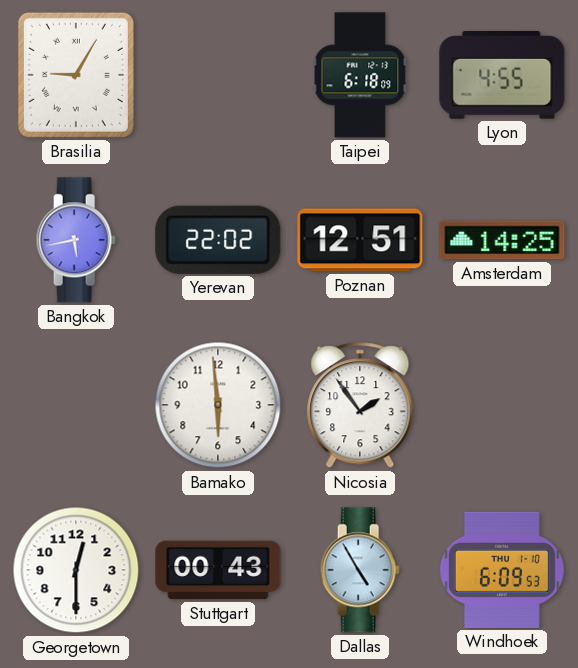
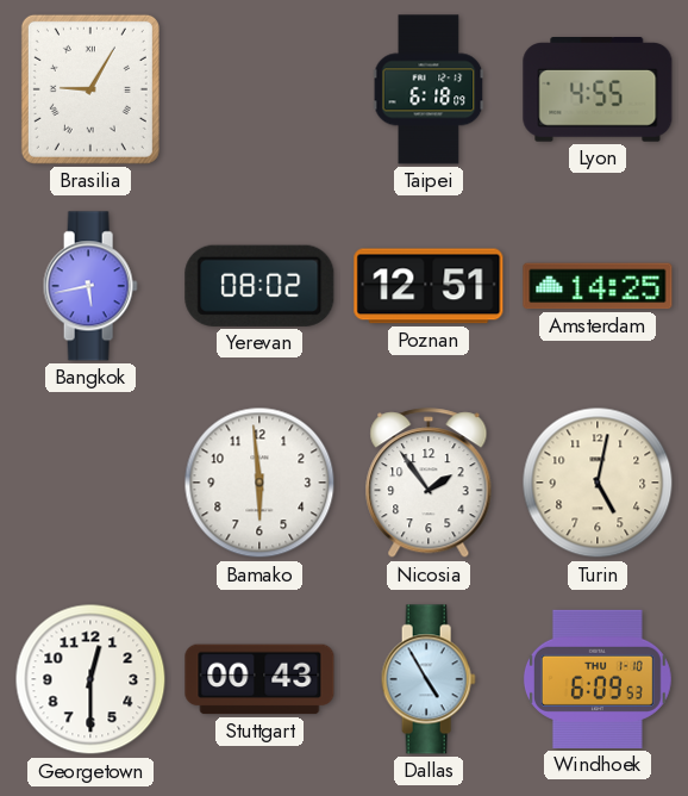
Yerevan: 22:02 -> 08:02
Turin: none -> 5:02
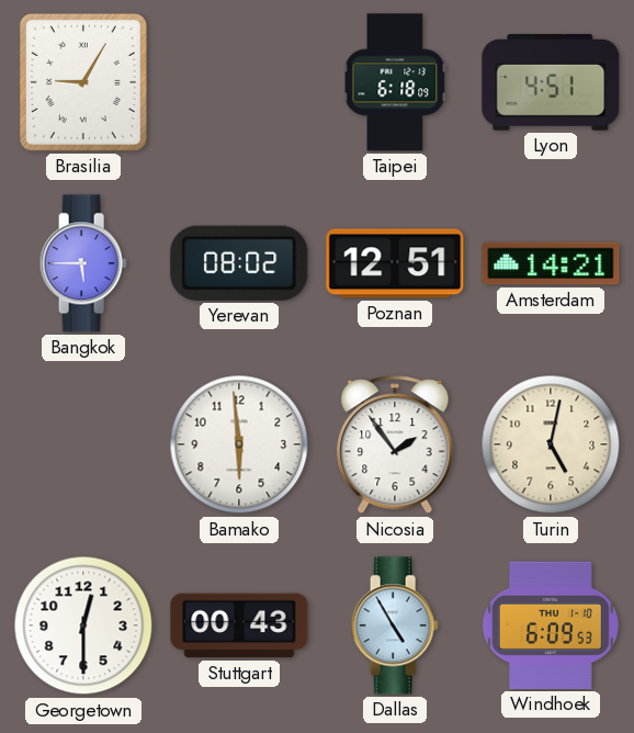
Lyon: 4:55 -> 4:51
Bangkok: 5:43 -> 5:45
Amsterdam: 14:25 -> 14:21
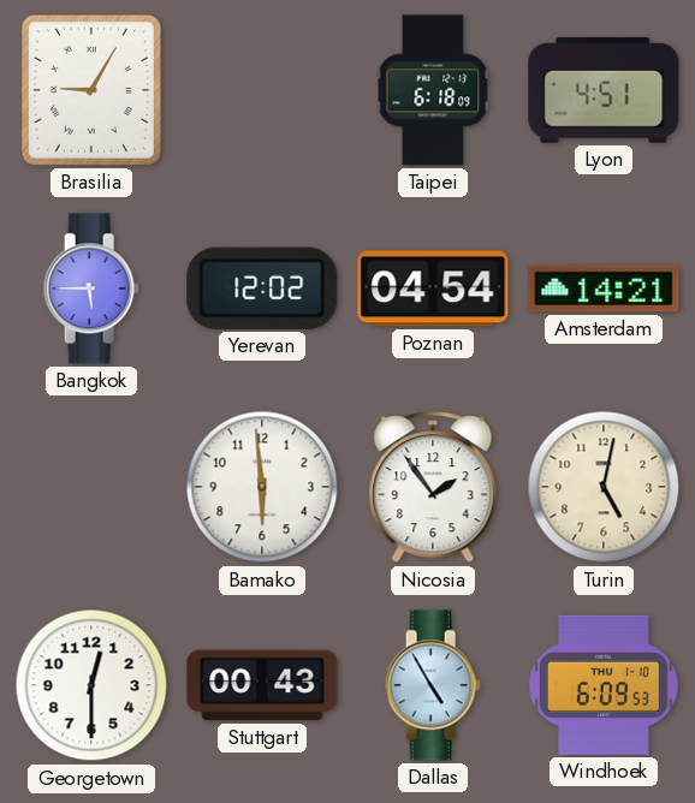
Yerevan: 08:02 -> 12:02
Poznan: 12:51 -> 04:54
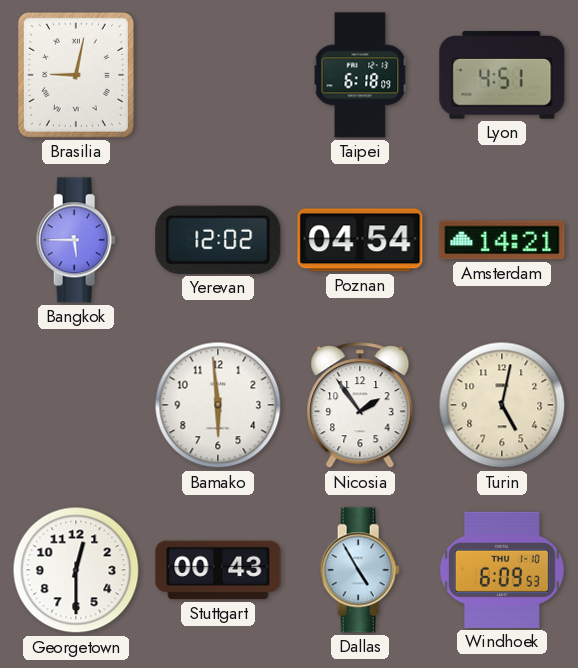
Brasilia: 9:05 -> 9:02
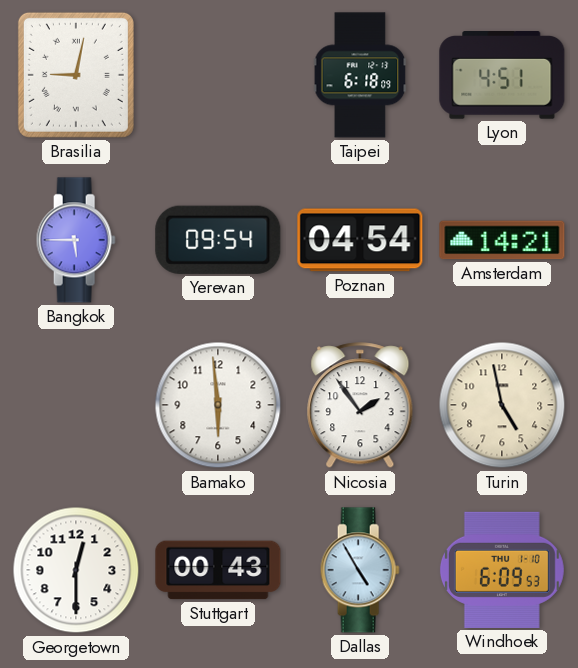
Yerevan: 12:02 -> 09:54
Turin: 5:02 -> 4:58
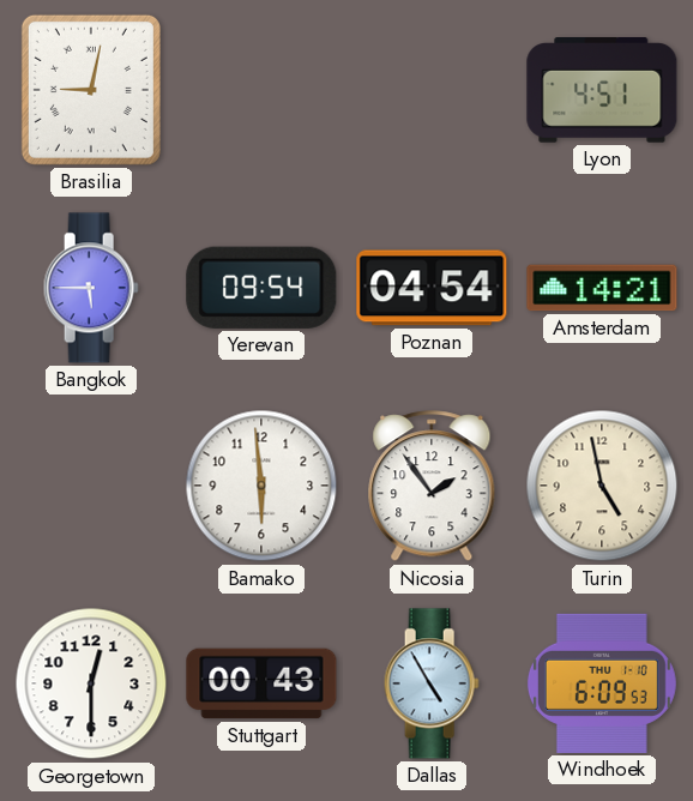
Taipei: 6:18 -> none
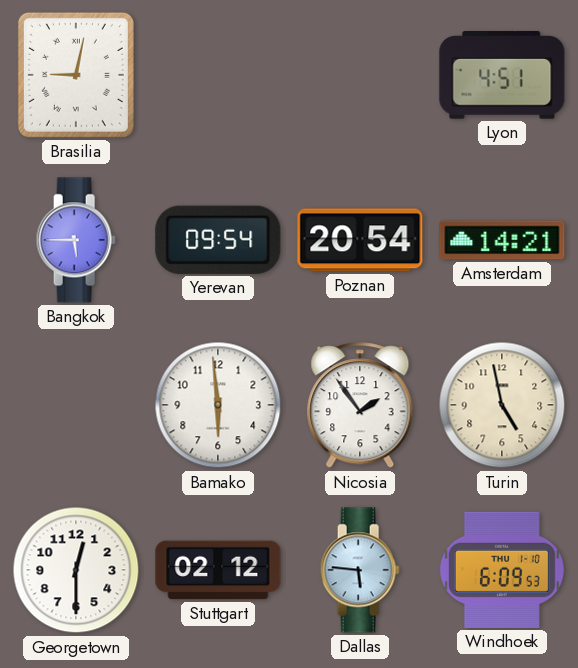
Poznan: 04:54 -> 20:54
Stuttgart: 00:43 -> 02:12
Dallas: 4:55 -> 5:46
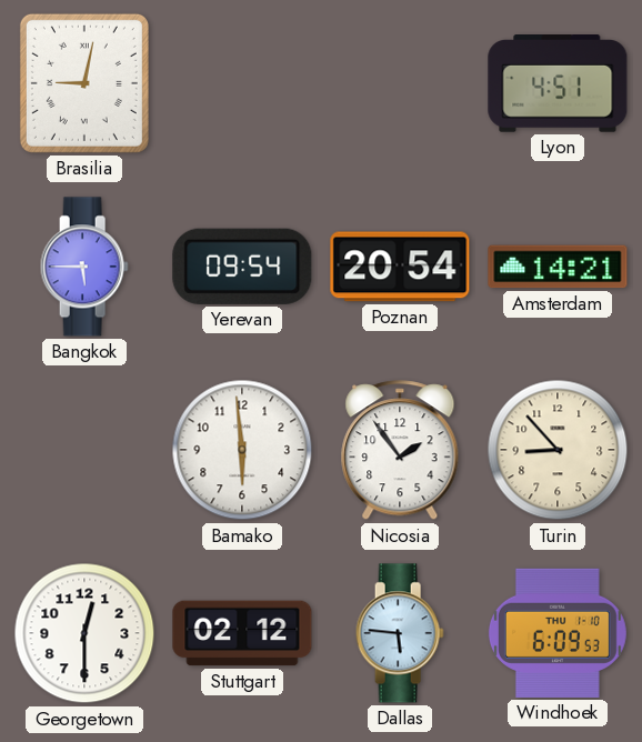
Turin: 4:58 -> 8:53
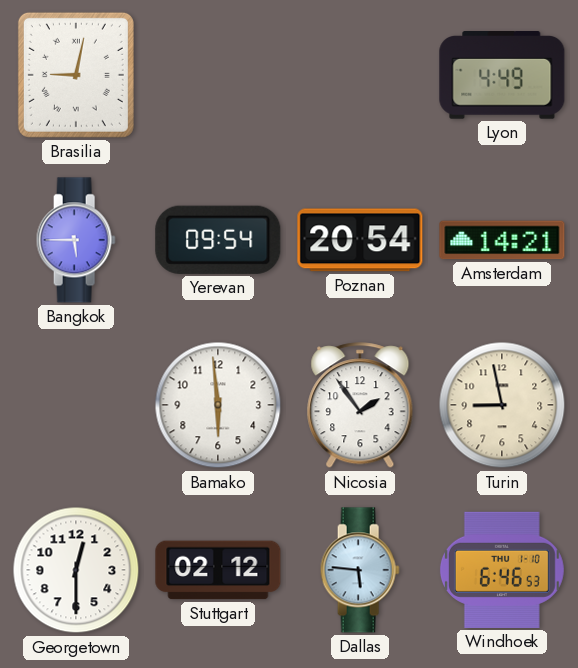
Lyon: 4:51 -> 4:49
Turin: 8:53 -> 8:58
Windhoek: 6:09 -> 6:46
